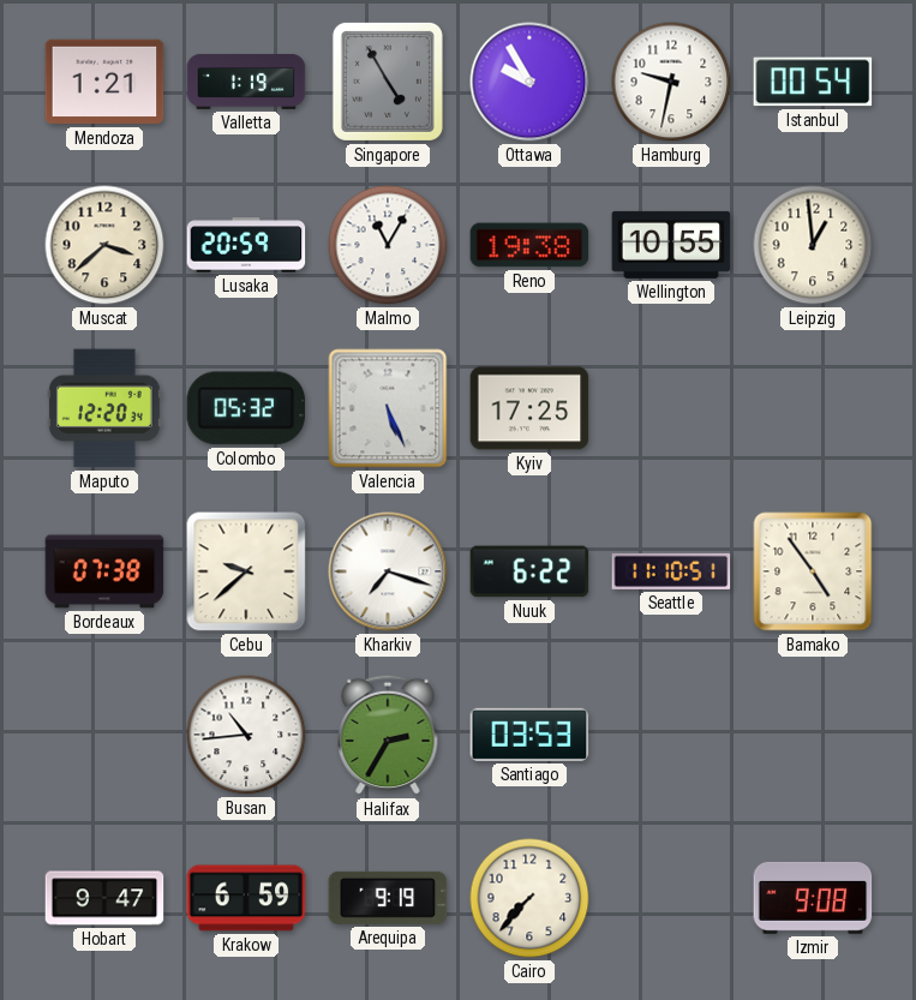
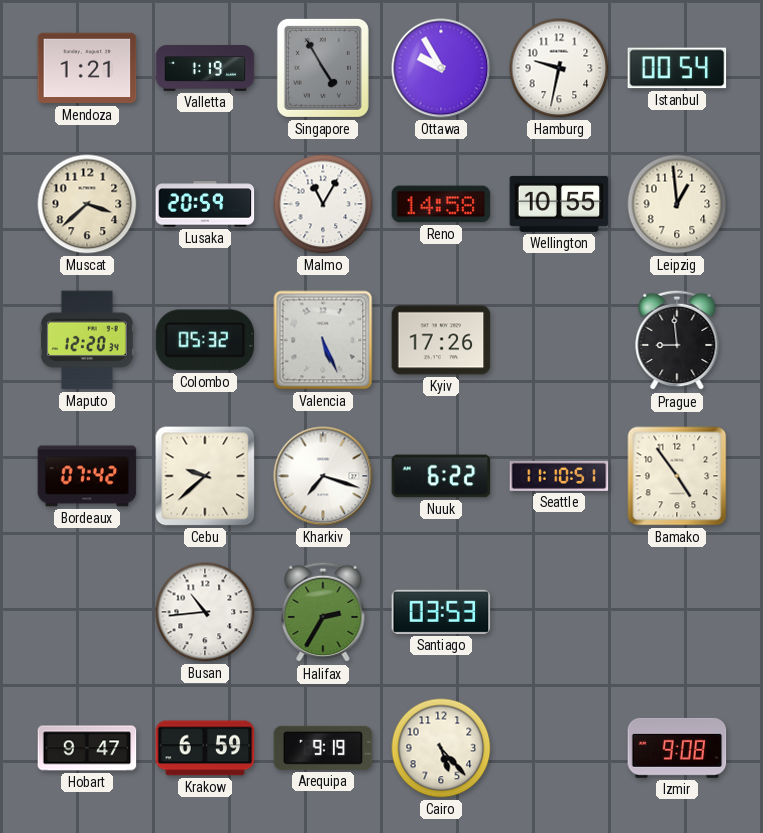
Reno: 19:38 -> 14:58
Kyiv: 17:25 -> 17:26
Prague: none -> 8:59
Bordeaux: 07:38 -> 07:42
Cairo: 7:37 -> 5:23
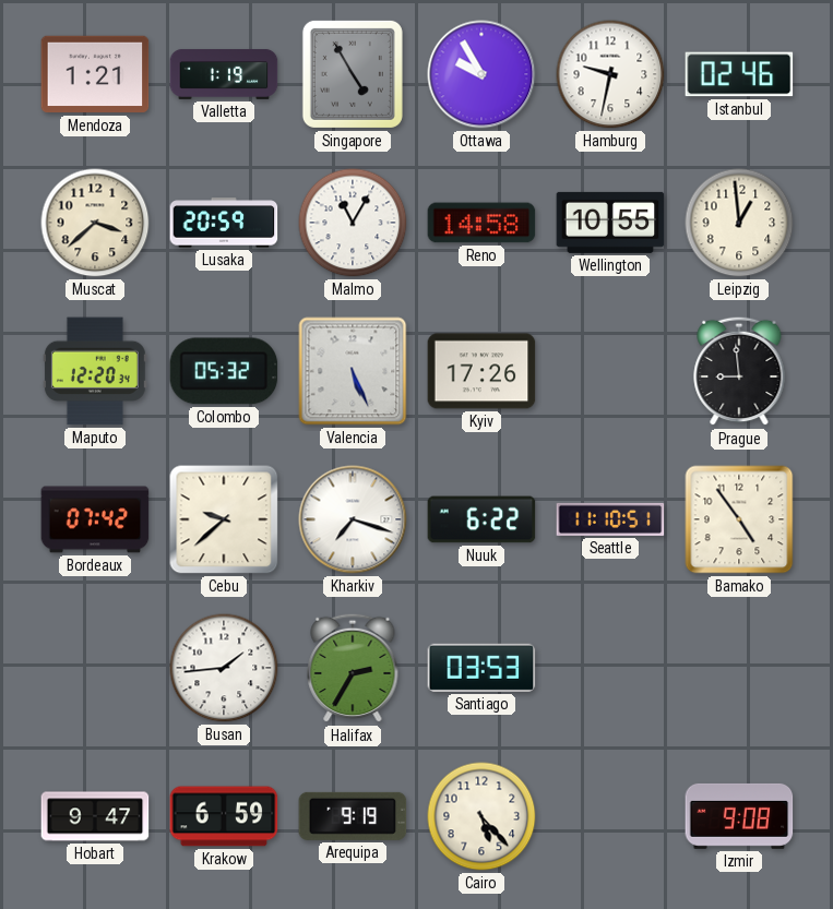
Istanbul: 00:54 -> 02:46
Busan: 10:44 -> 1:44
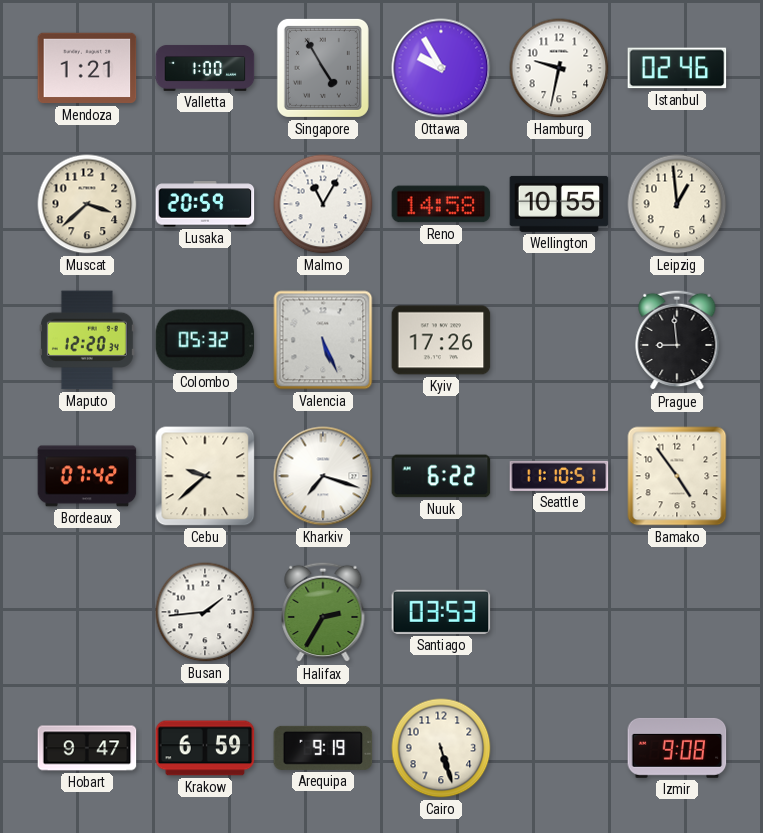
Valletta: 1:19 -> 1:00
Cairo: 5:23 -> 5:27
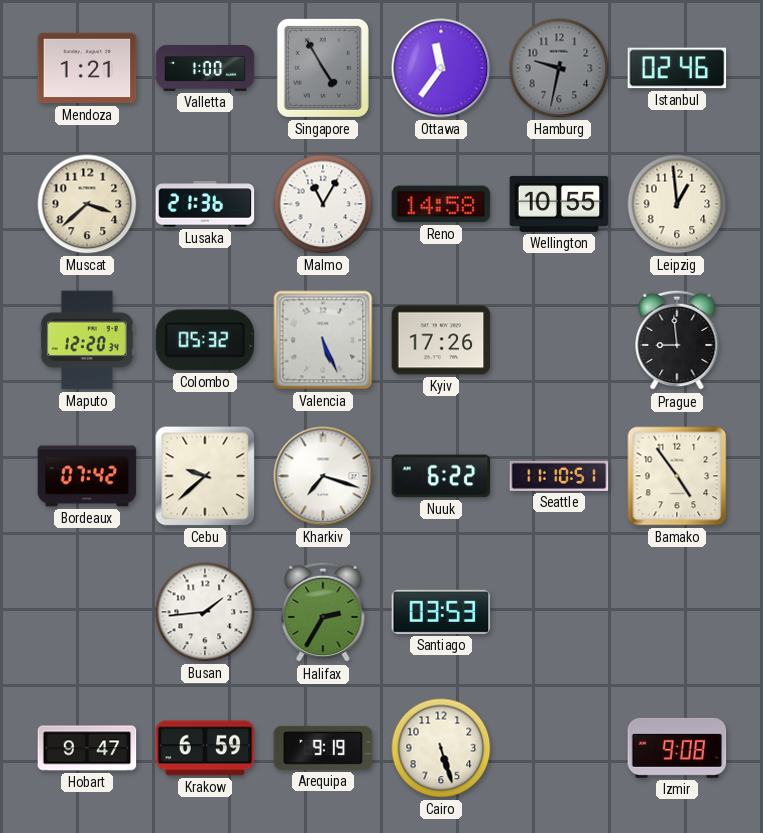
Ottawa: 9:55 -> 11:36
Hamburg dial: white -> grey
Lusaka: 20:59 -> 21:36
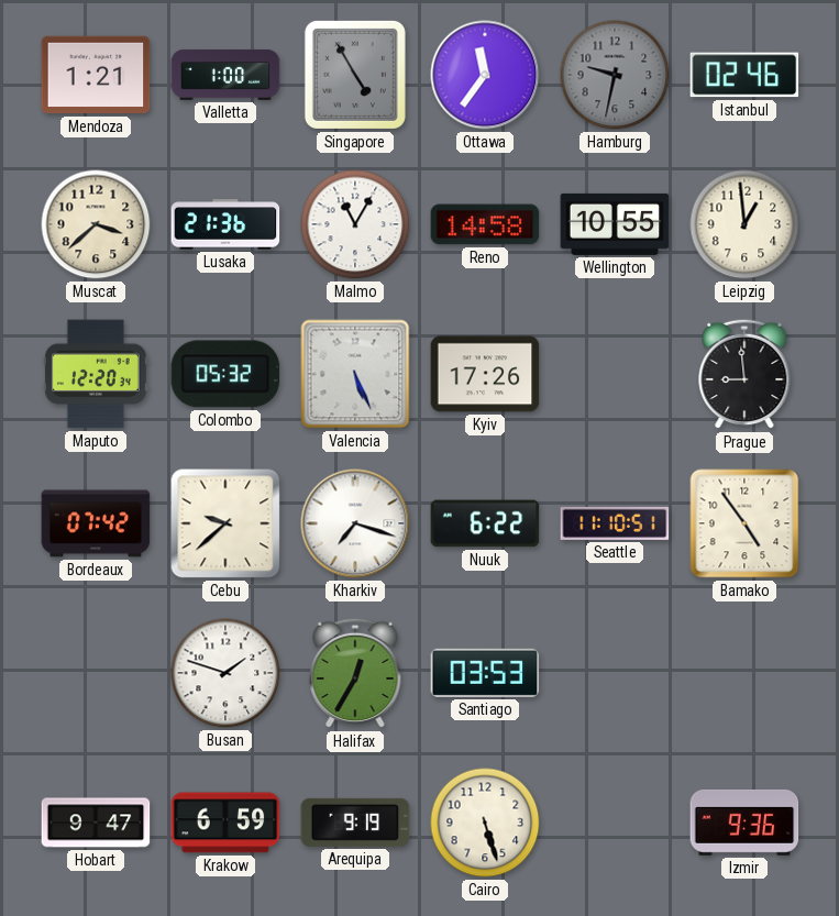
Busan: 1:44 -> 1:48
Halifax: 2:35 -> 12:35
Izmir: 9:08 -> 9:36
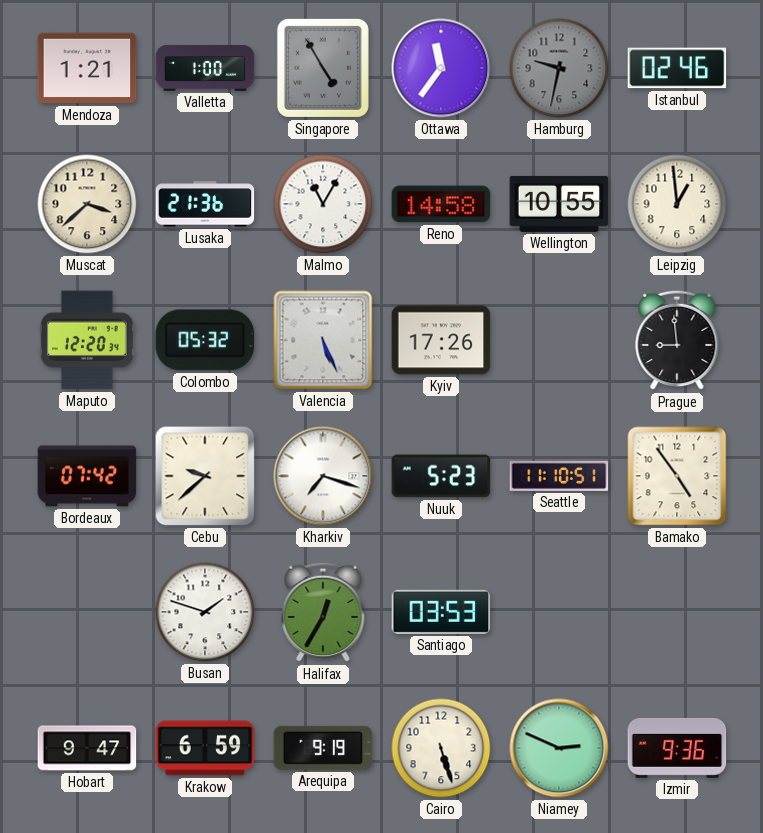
Nuuk: 6:22 -> 5:23
Niamey: none -> 2:49
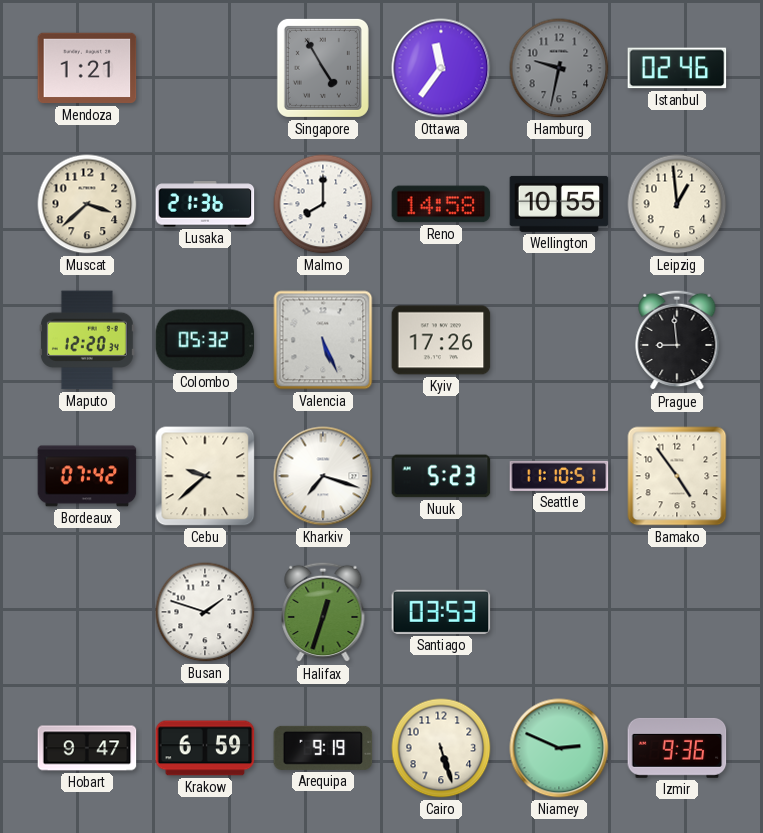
Valletta: 1:00 -> none
Malmo: 11:05 -> 8:00
Halifax: 12:35 -> 12:33
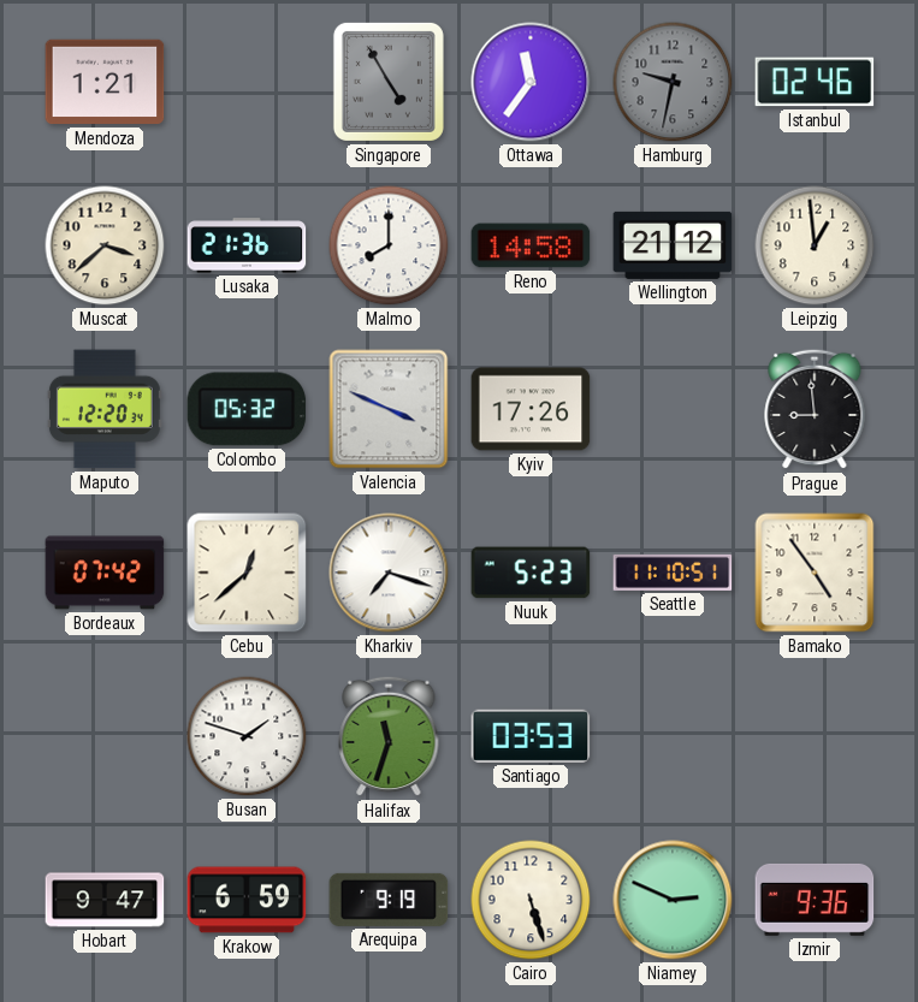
Wellington: 10:55 -> 21:12
Valencia: 5:26 -> 3:49
Cebu: 9:38 -> 12:38
Halifax: 12:33 -> 11:33
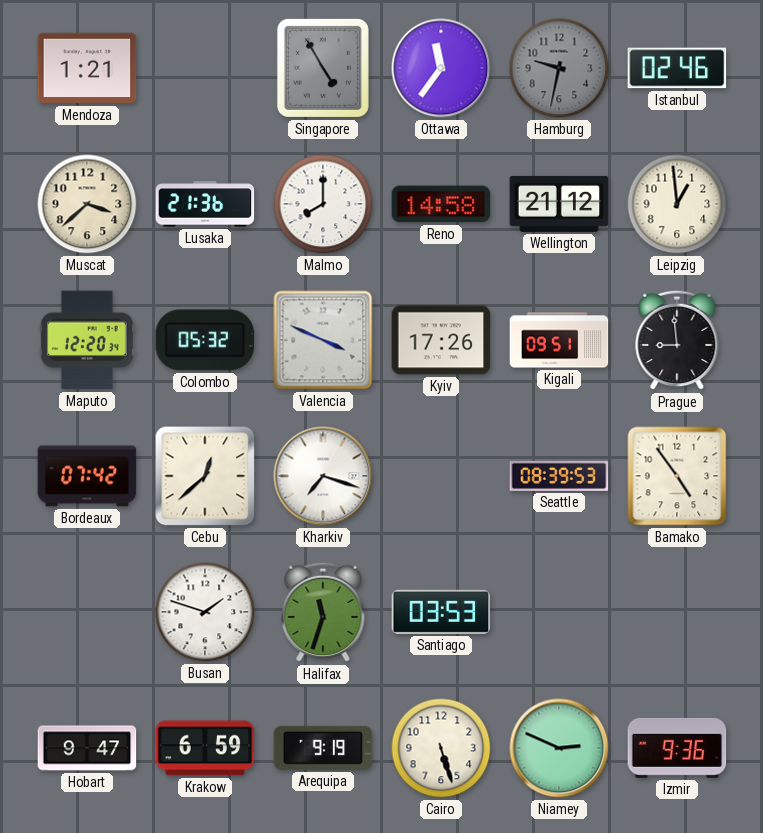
Kigali: none -> 09:51
Nuuk: 5:23 -> none
Seattle: 11:10 -> 08:39
